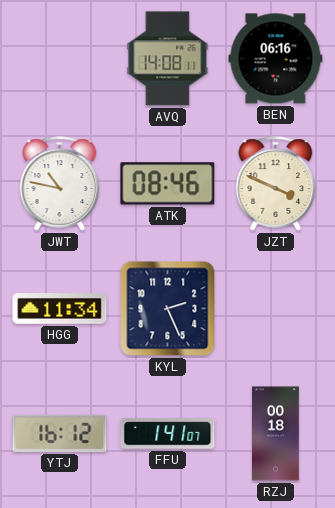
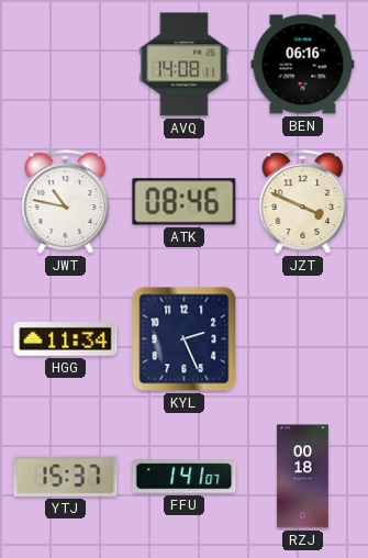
YTJ: 16:12 -> 15:37
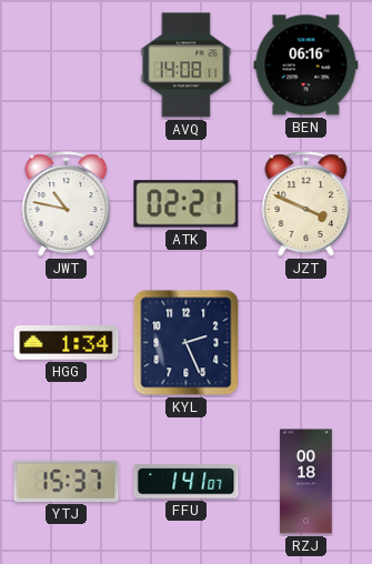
ATK: 08:46 -> 02:21
HGG: 11:34 -> 1:34
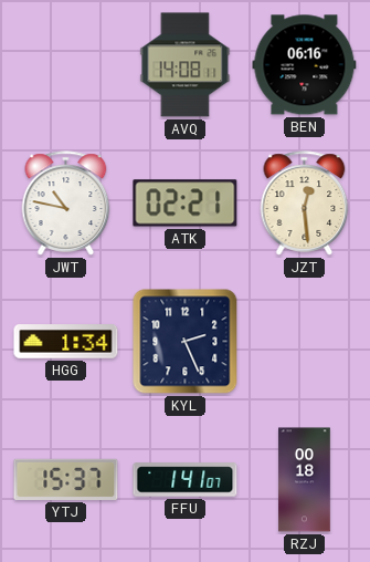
JZT: 3:49 -> 12:29
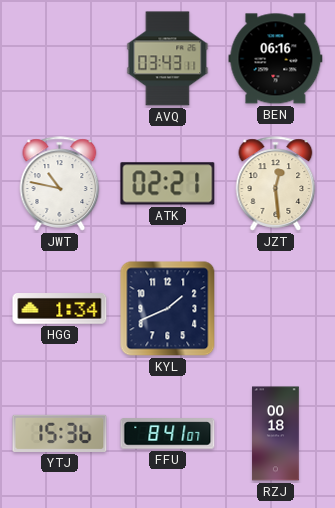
AVQ: 14:08 -> 03:43
KYL: 2:26 -> 1:41
YTJ: 15:37 -> 15:36
FFU: 1:41 -> 8:41
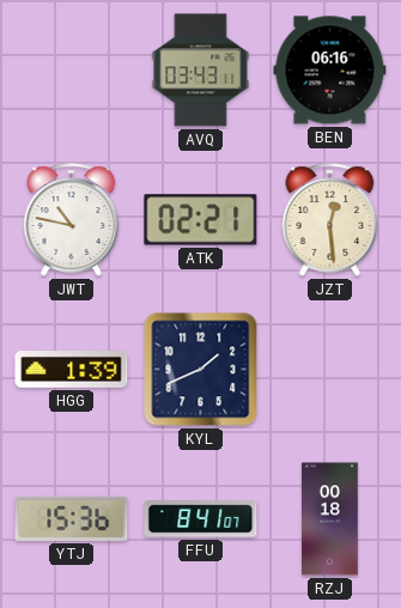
HGG: 1:34 -> 1:39
